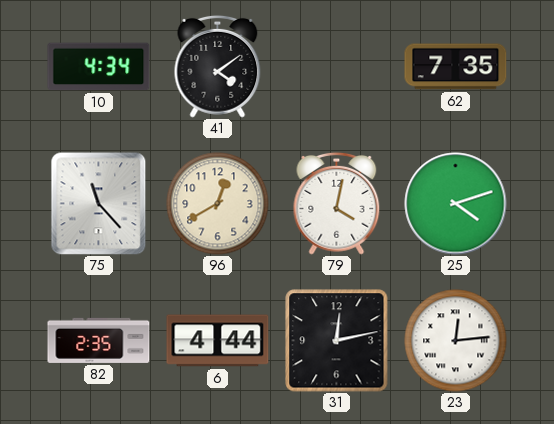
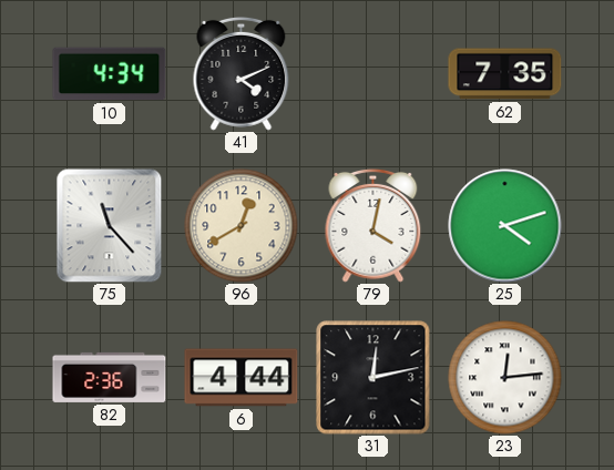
41: 4:09 -> 4:11
82: 2:35 -> 2:36
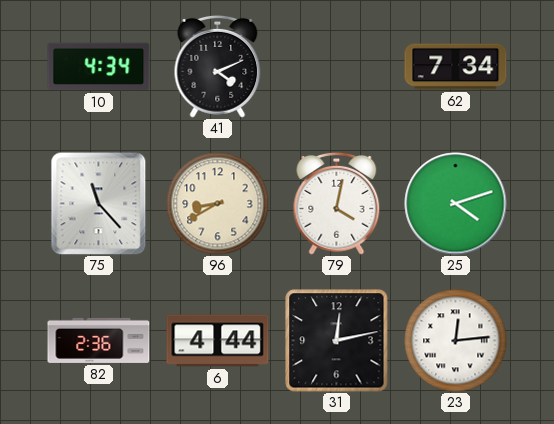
62: 7:35 -> 7:34
96: 12:40 -> 8:40
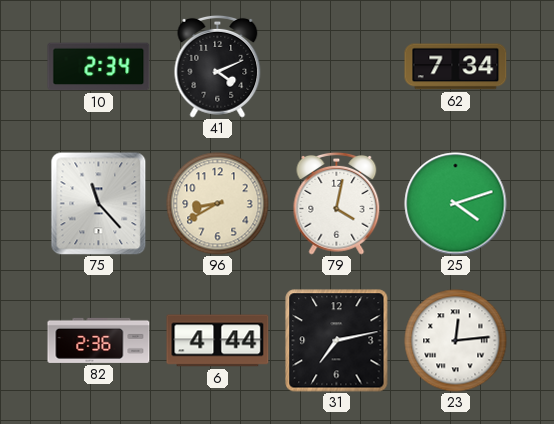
10: 4:34 -> 2:34
31: 12:13 -> 7:13
